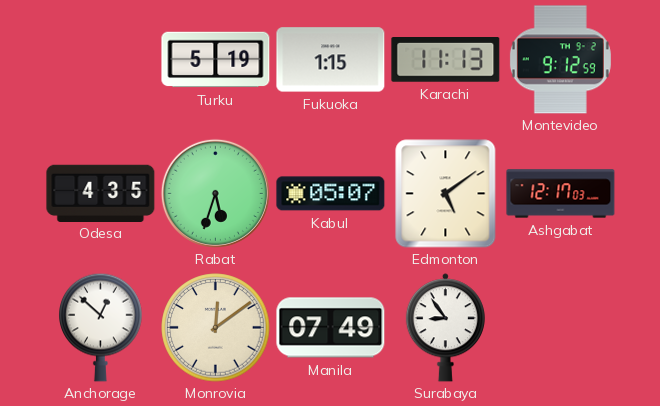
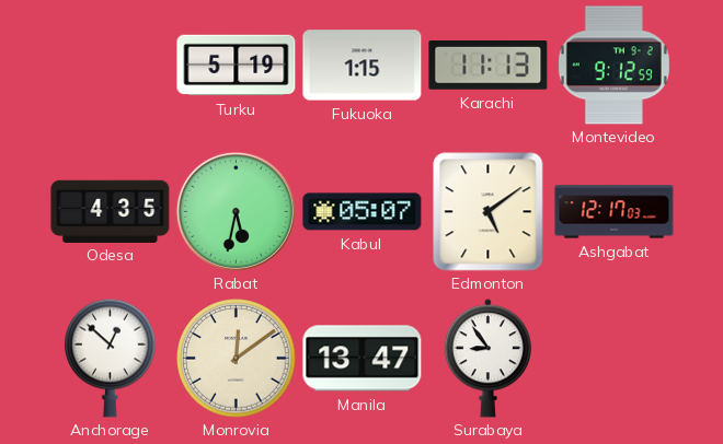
Rabat: 5:33 -> 5:32
Manila: 07:49 -> 13:47
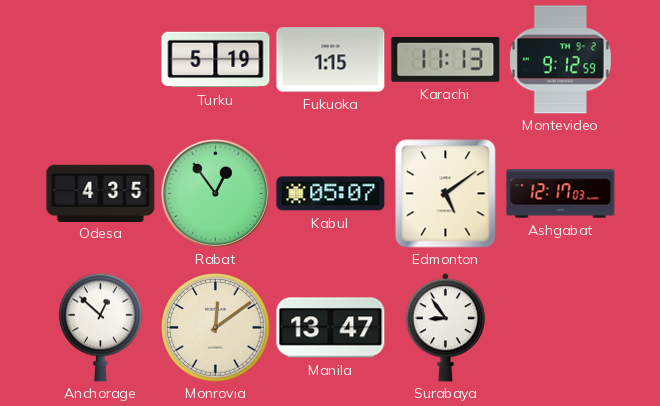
Rabat: 5:32 -> 12:54
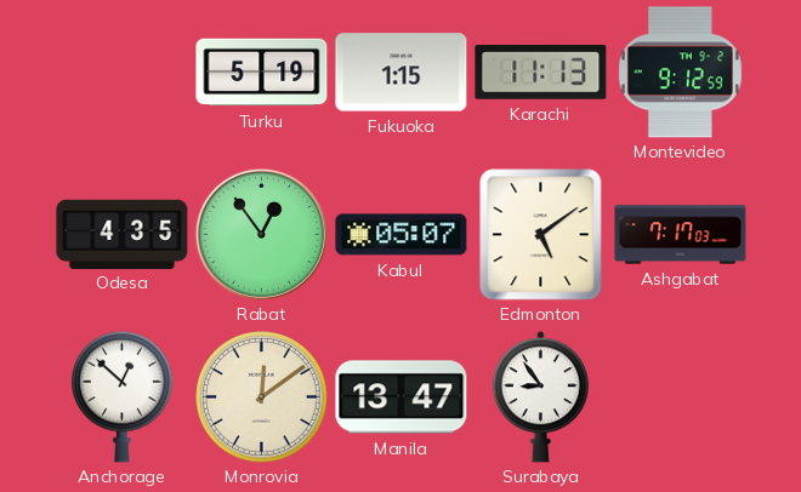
Ashgabat: 12:17 -> 7:17
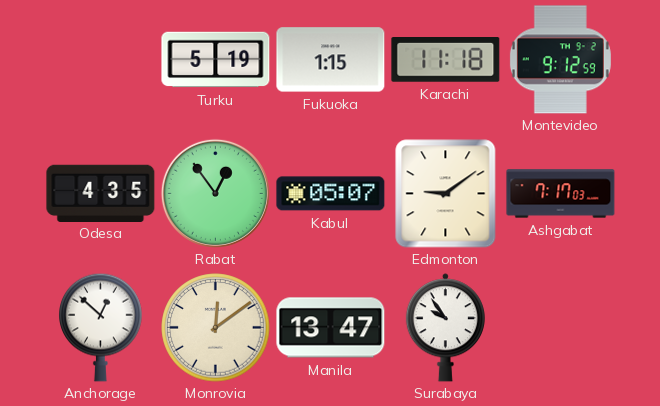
Karachi: 11:13 -> 11:18
Edmonton: 5:09 -> 9:09
Surabaya: 8:54 -> 9:54
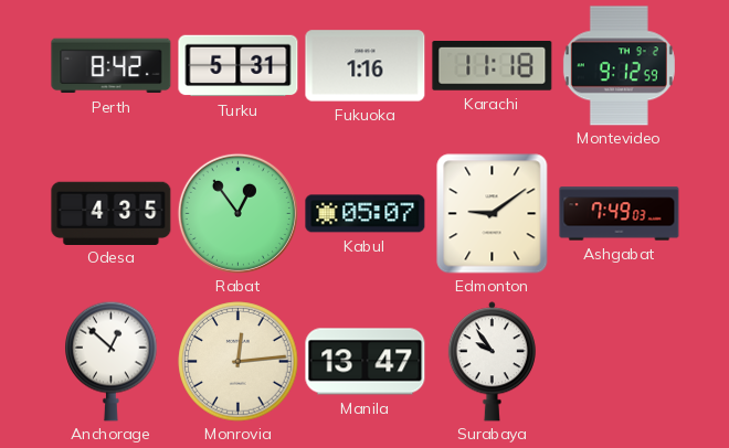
Perth: none -> 8:42
Turku: 5:19 -> 5:31
Fukuoka: 1:15 -> 1:16
Ashgabat: 7:17 -> 7:49
Monrovia: 12:09 -> 12:14
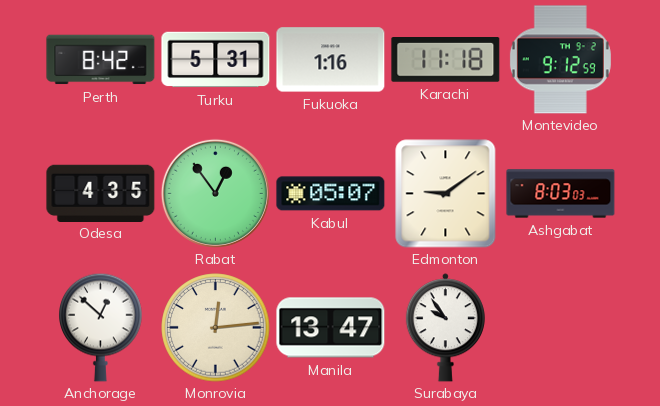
Ashgabat: 7:49 -> 8:03
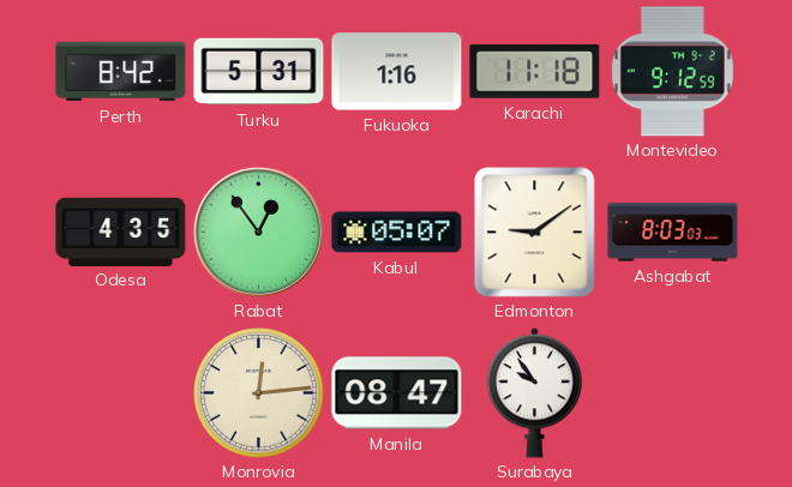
Anchorage: 12:52 -> none
Manila: 13:47 -> 08:47
